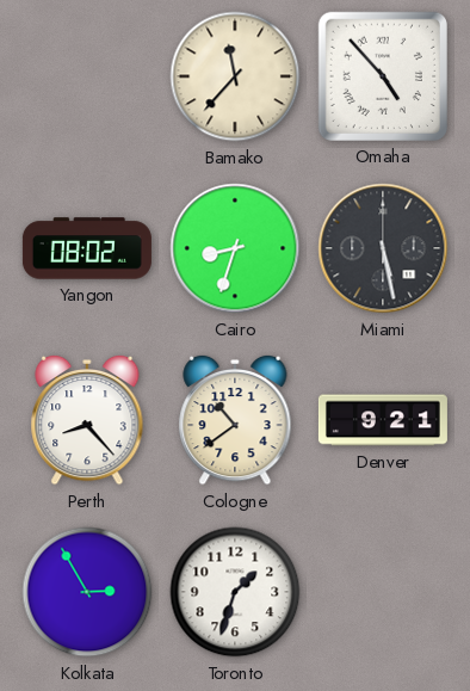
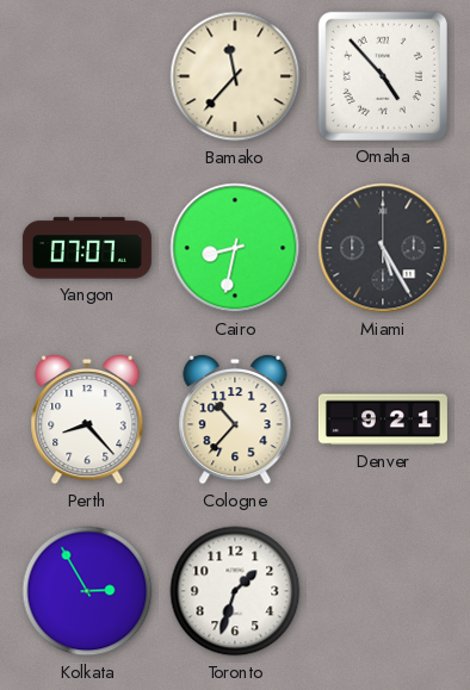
Yangon: 08:02 -> 07:07
Cairo: 8:33 -> 8:32
Miami: 5:28 -> 5:25
Cologne: 10:39 -> 10:37
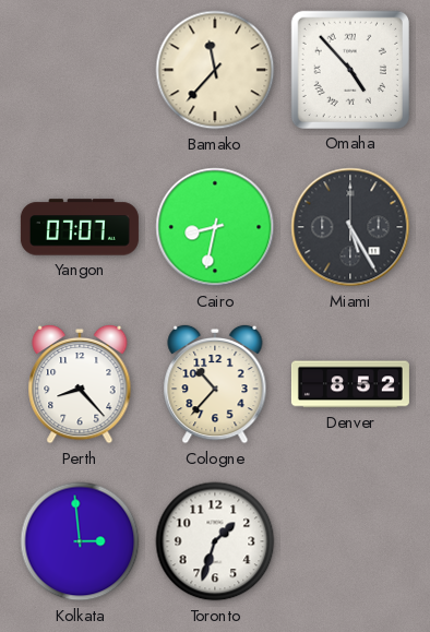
Denver: 9:21 -> 8:52
Kolkata: 2:55 -> 2:59
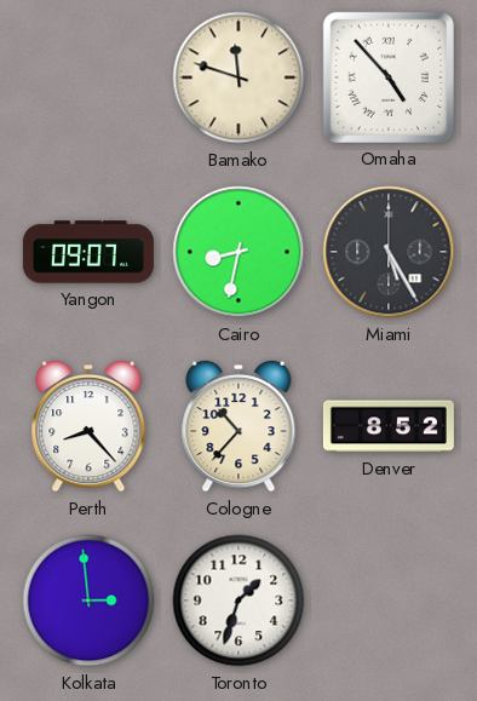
Bamako: 11:37 -> 11:48
Yangon: 07:07 -> 09:07
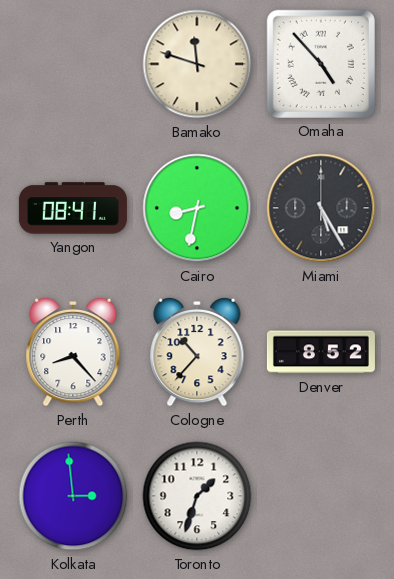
Yangon: 09:07 -> 08:41
